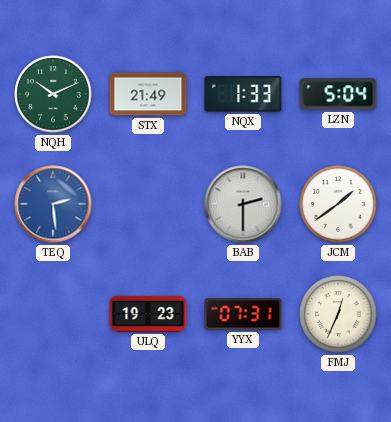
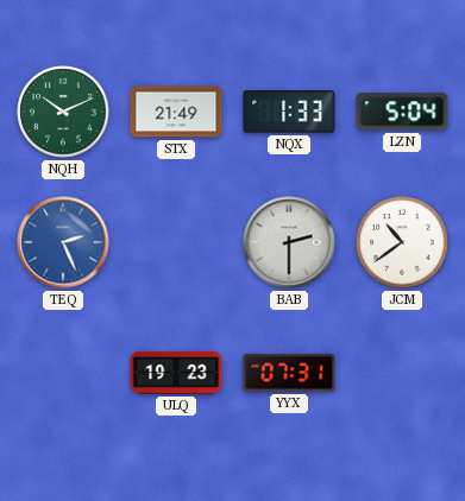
TEQ: 2:29 -> 2:26
JCM: 1:39 -> 10:39
FMJ: 12:34 -> none
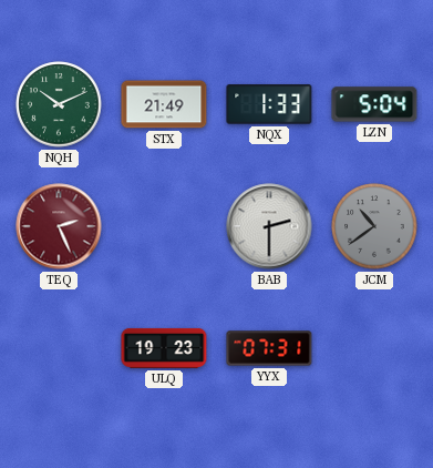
TEQ dial: blue -> burgundy
JCM dial: white -> grey
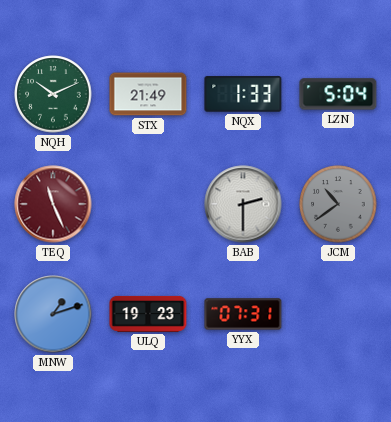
TEQ: 2:26 -> 11:26
MNW: none -> 1:12
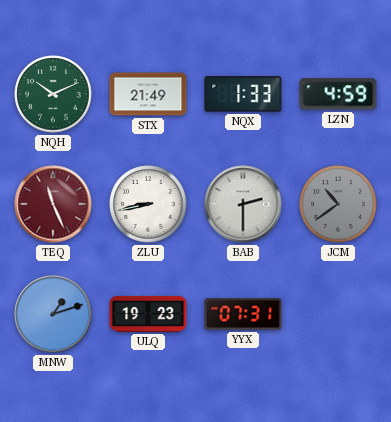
LZN: 5:04 -> 4:59
ZLU: none -> 8:43
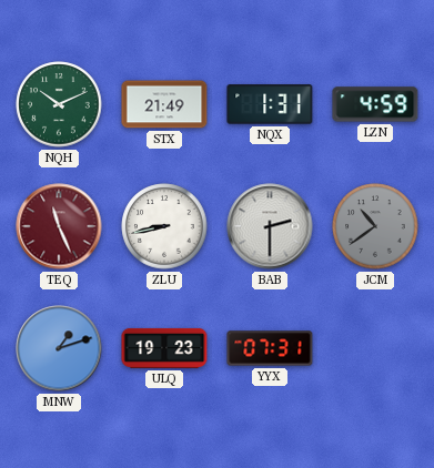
NQX: 1:33 -> 1:31
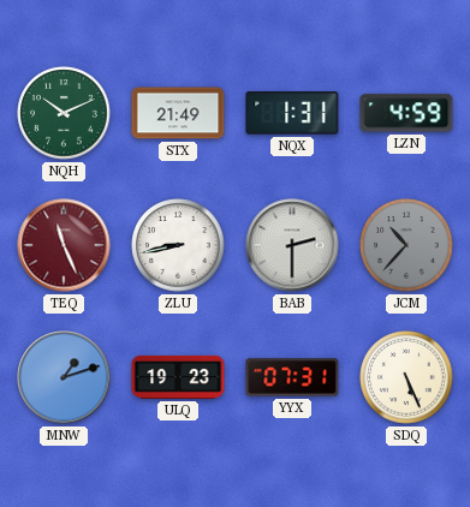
JCM: 10:39 -> 10:37
SDQ: none -> 5:26
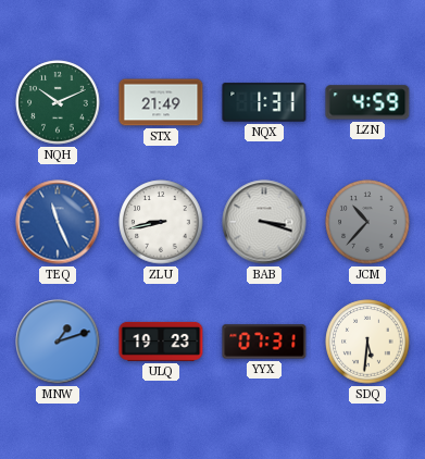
TEQ dial: burgundy -> blue
BAB: 2:30 -> 3:18
SDQ: 5:26 -> 5:31
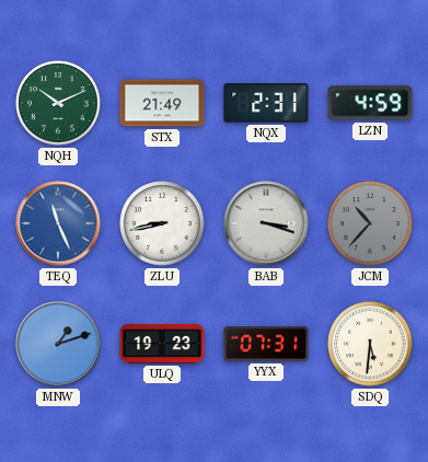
NQX: 1:31 -> 2:31
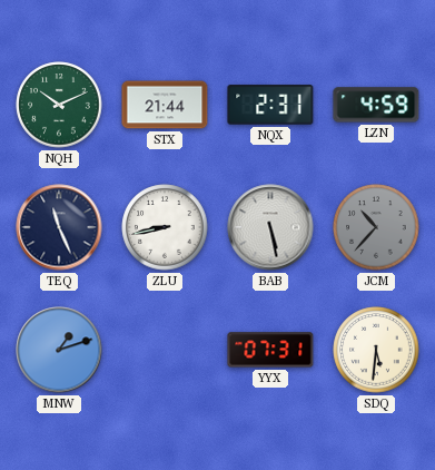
STX: 21:49 -> 21:44
TEQ dial: blue -> navy
BAB: 3:18 -> 5:28
ULQ: 19:23 -> none
